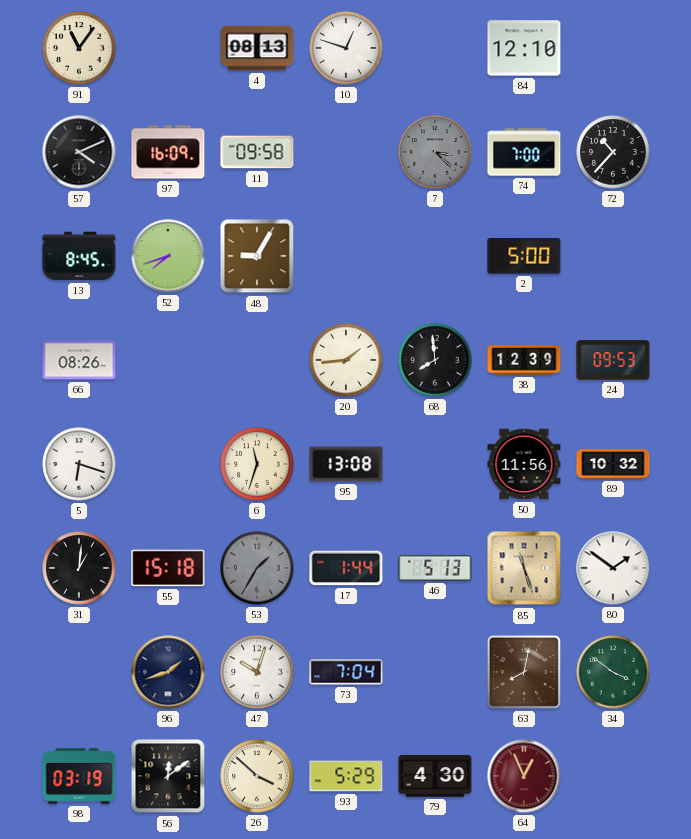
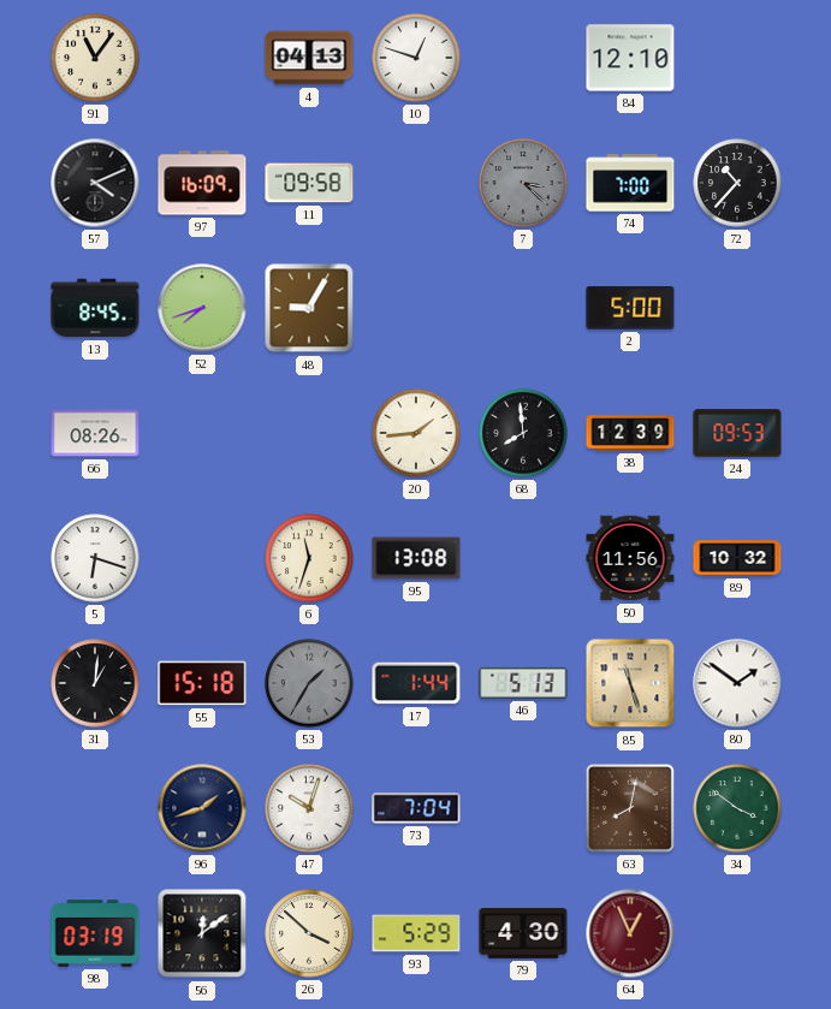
4: 08:13 -> 04:13
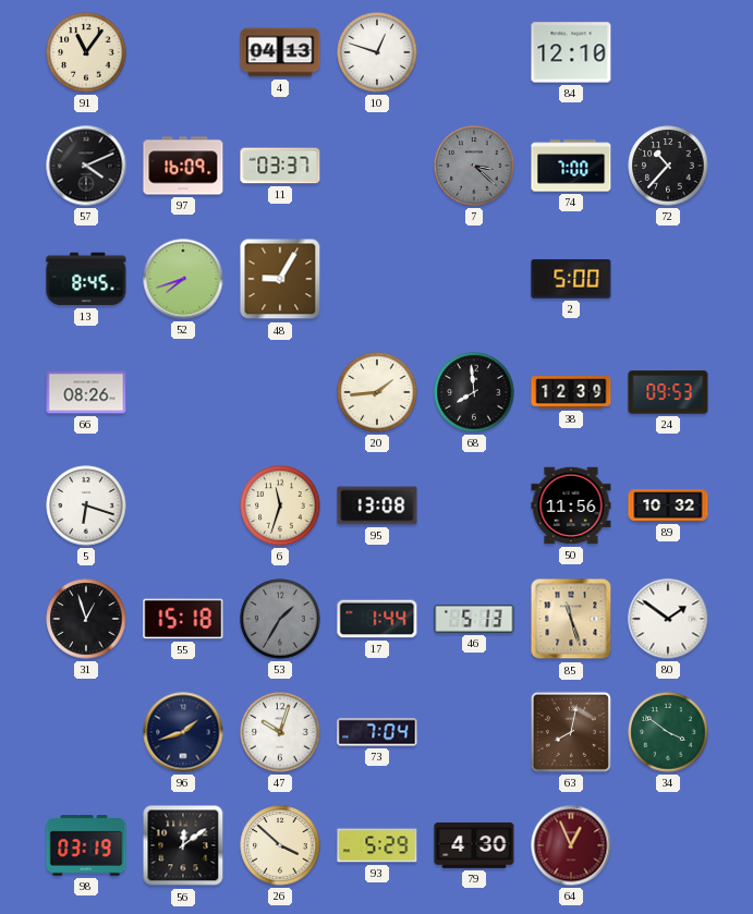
11: 09:58 -> 03:37
31: 1:01 -> 12:57
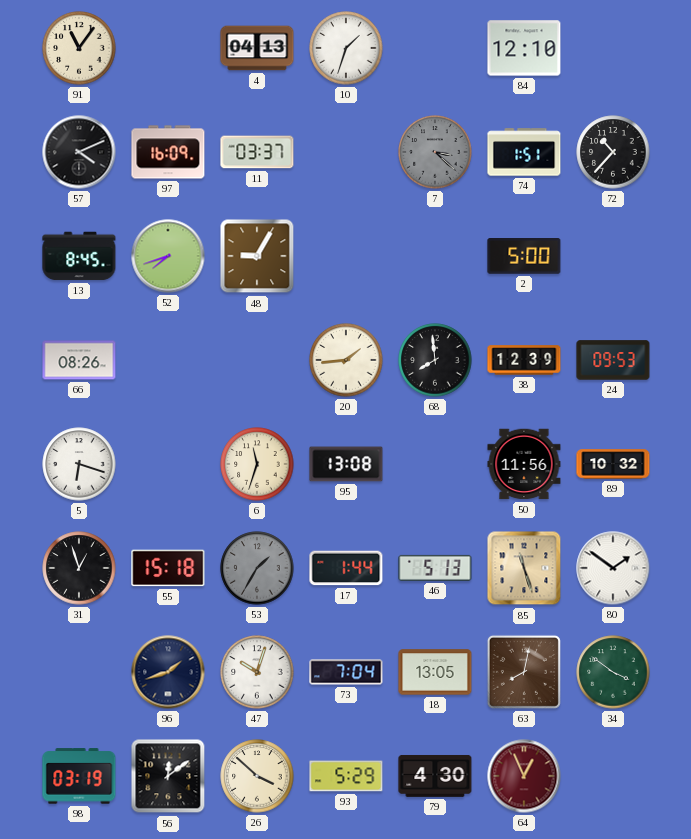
10: 12:48 -> 1:33
74: 7:00 -> 1:51
18: none -> 13:05
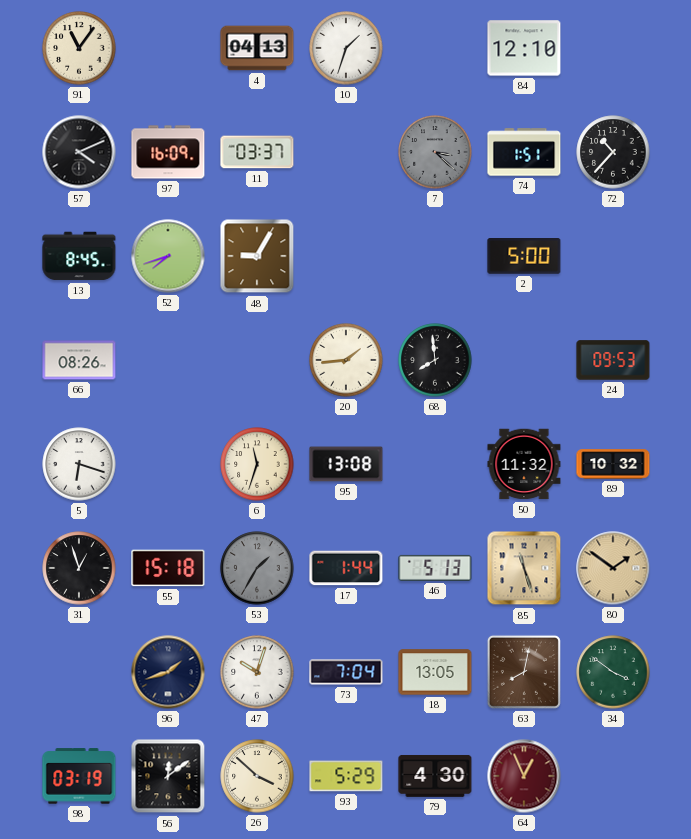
38: 12:39 -> none
50: 11:56 -> 11:32
80 dial: white -> champagne
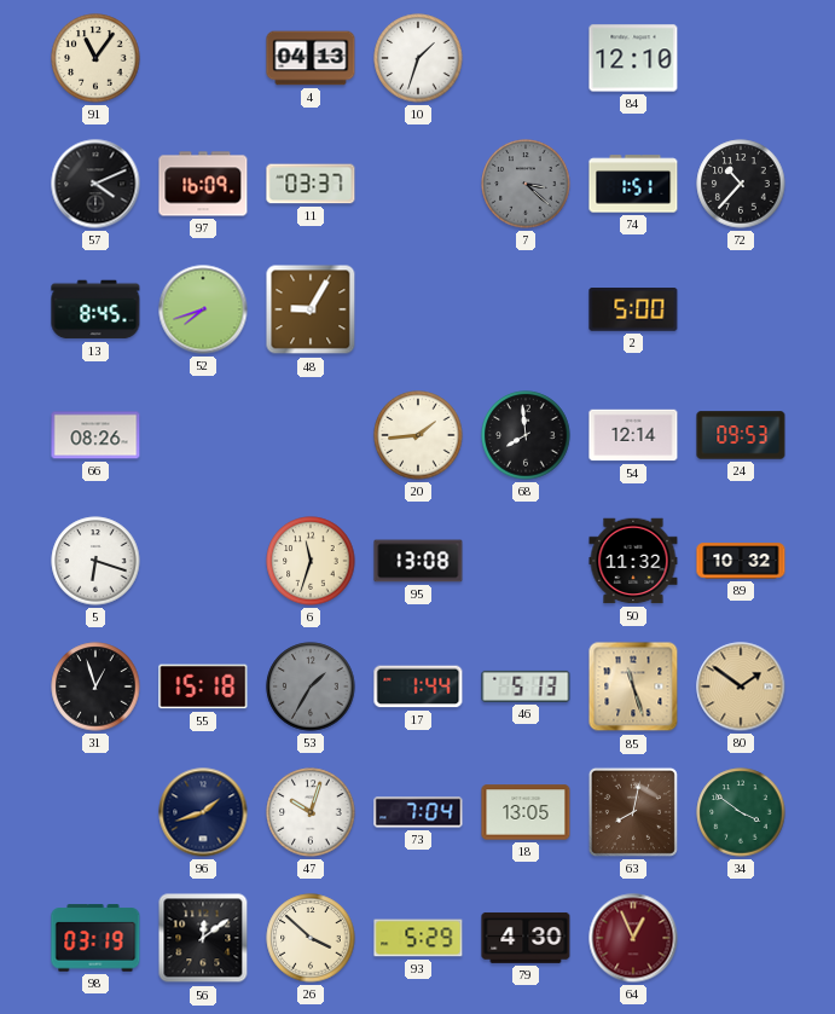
54: none -> 12:14
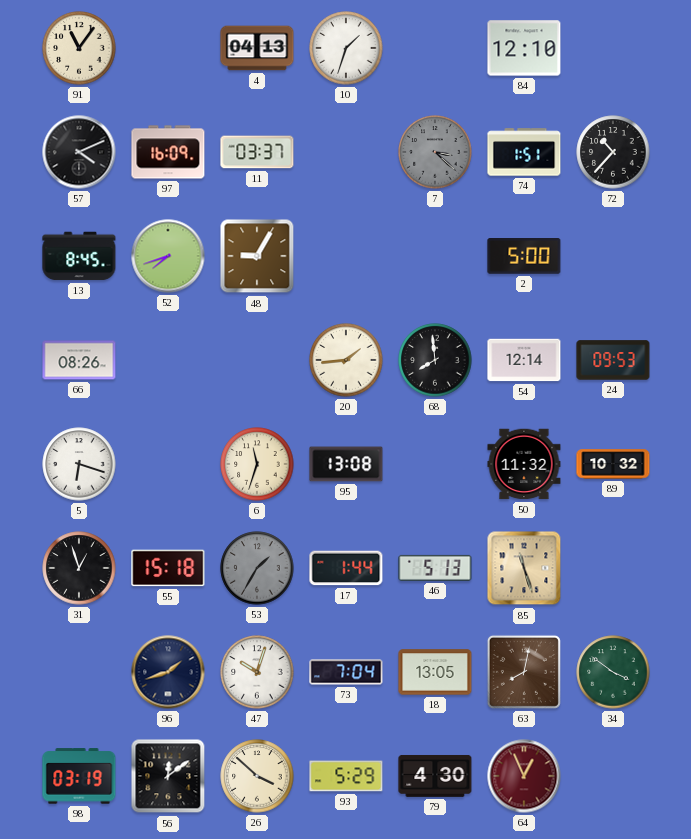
80: 1:51 -> none
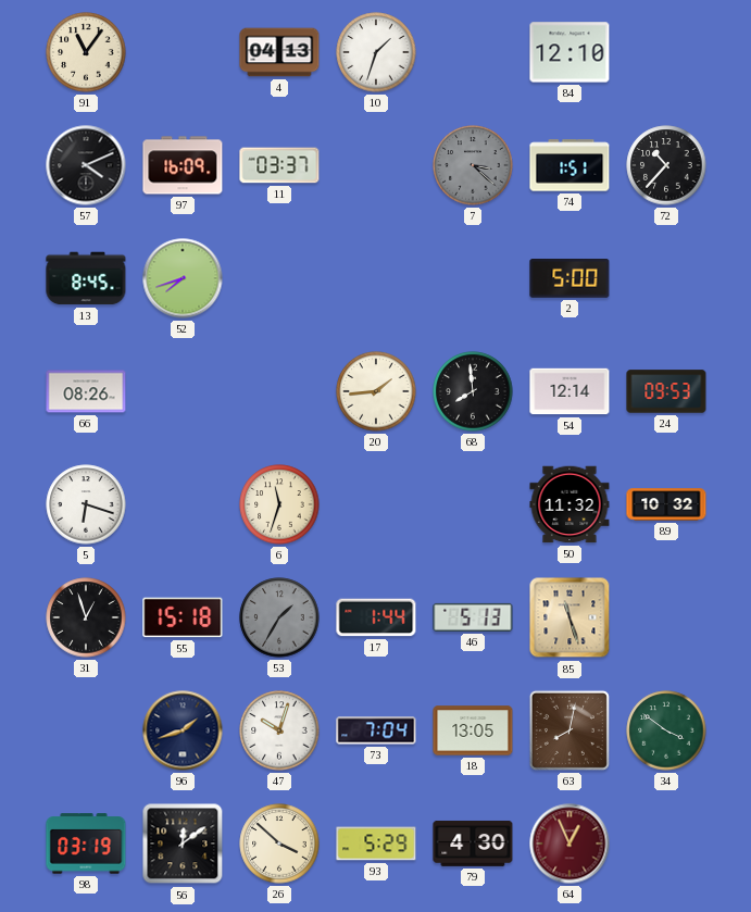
48: 9:05 -> none
95: 13:08 -> none
